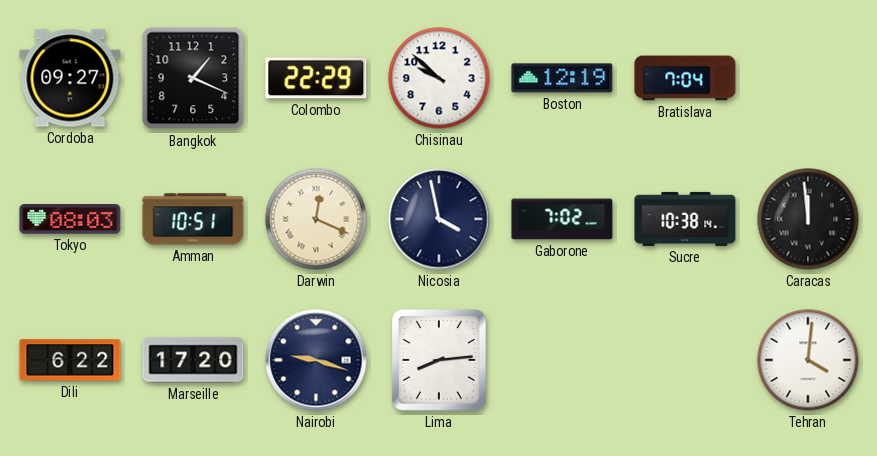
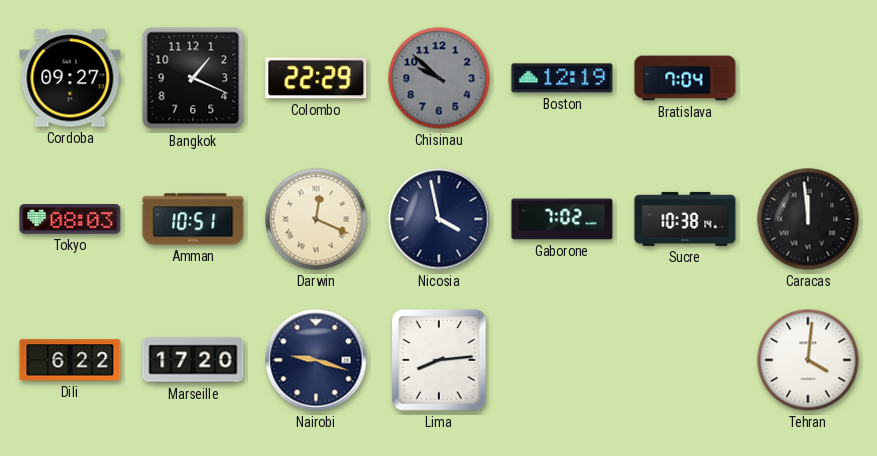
Chisinau dial: white -> grey
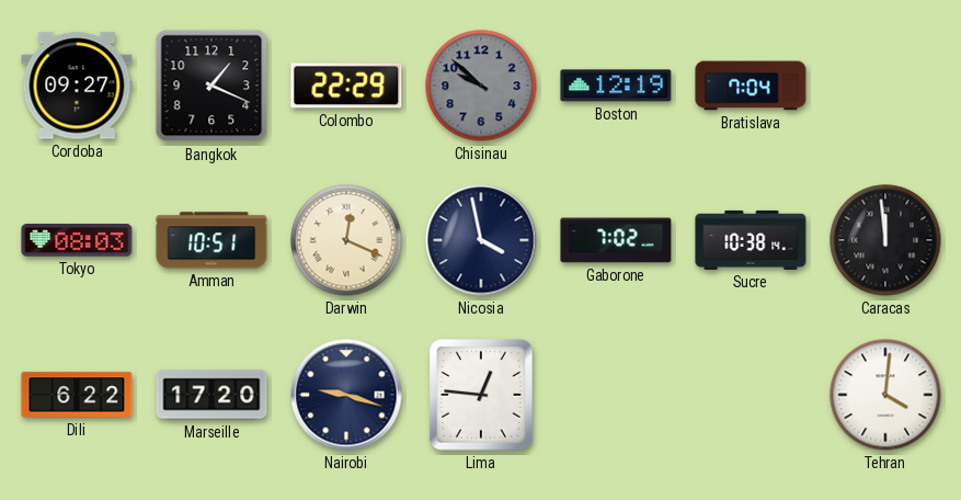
Lima: 8:14 -> 12:46
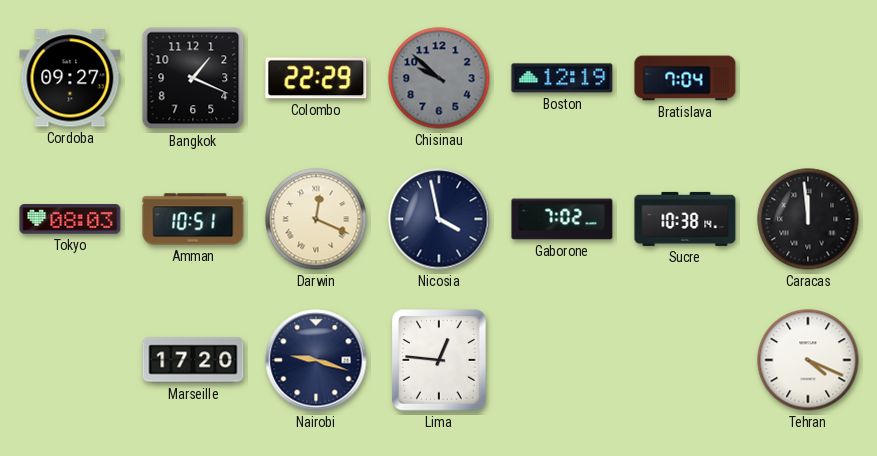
Dili: 6:22 -> none
Tehran: 4:01 -> 4:19
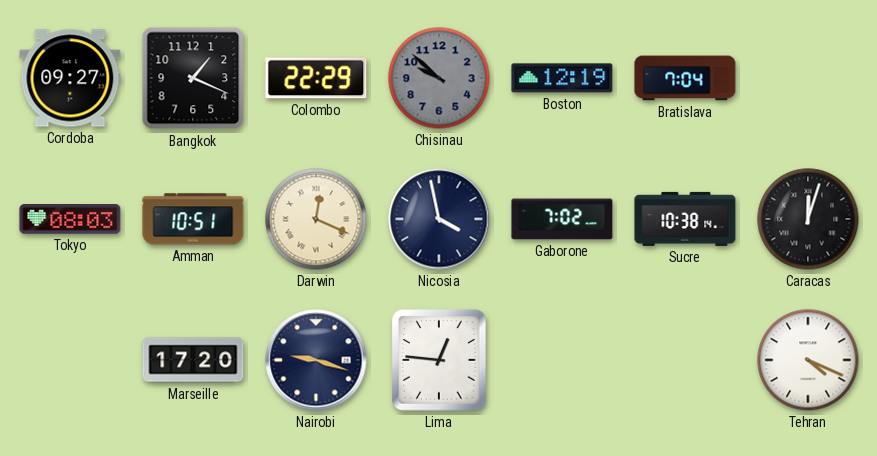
Caracas: 11:59 -> 12:03
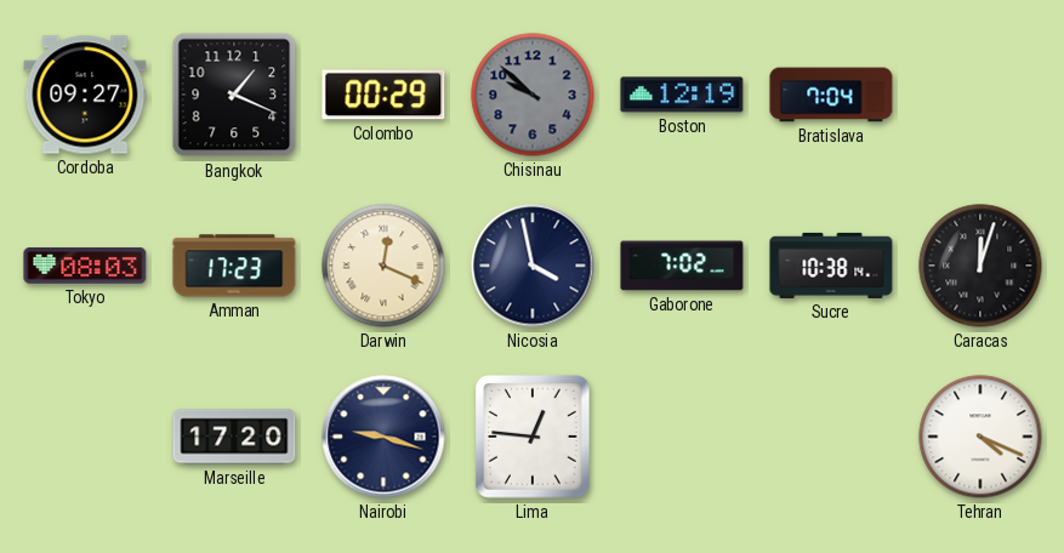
Colombo: 22:29 -> 00:29
Amman: 10:51 -> 17:23
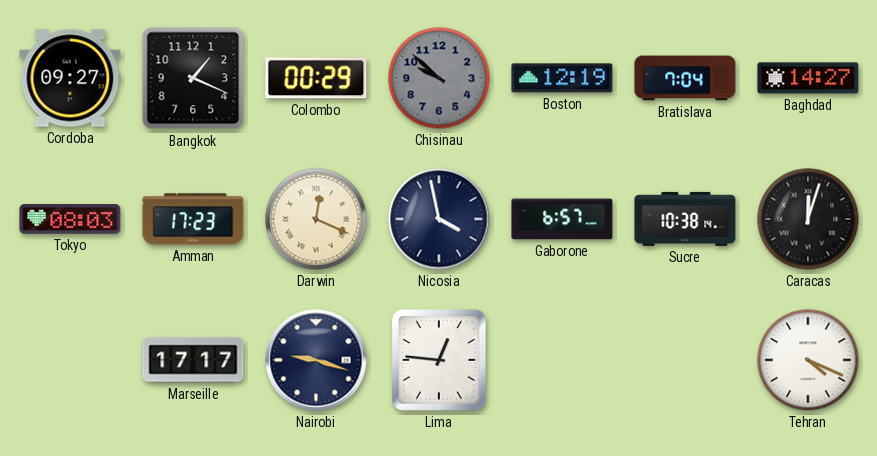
Baghdad: none -> 14:27
Gaborone: 7:02 -> 6:57
Marseille: 17:20 -> 17:17
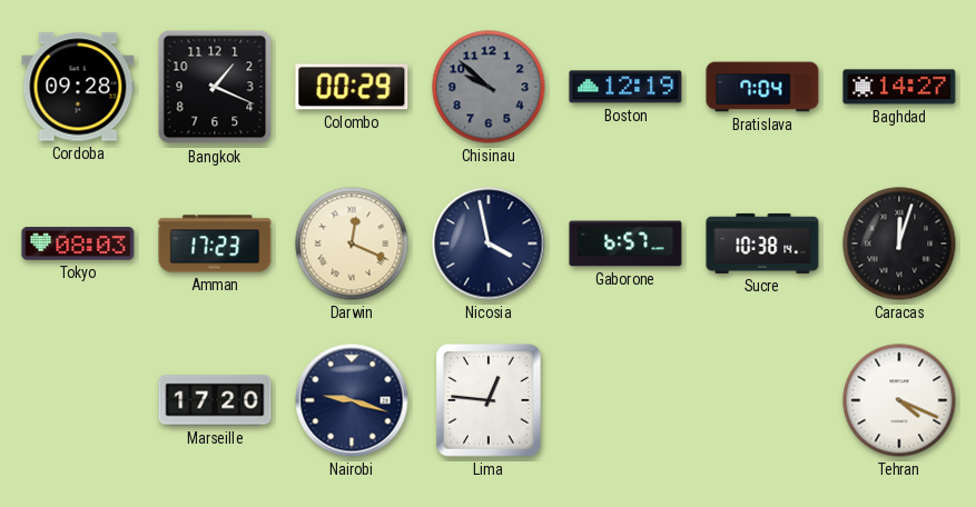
Cordoba: 09:27 -> 09:28
Marseille: 17:17 -> 17:20
